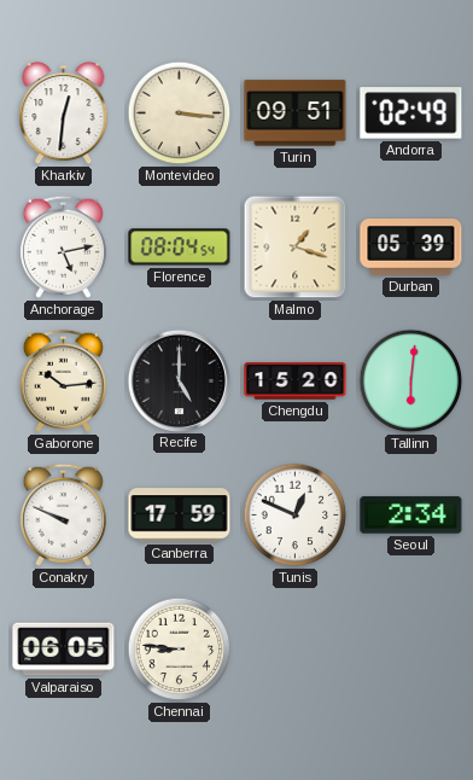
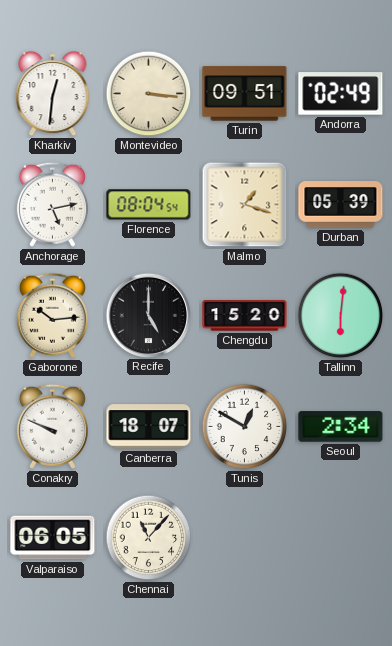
Canberra: 17:59 -> 18:07
Tunis: 12:49 -> 12:50
Chennai: 8:46 -> 11:07
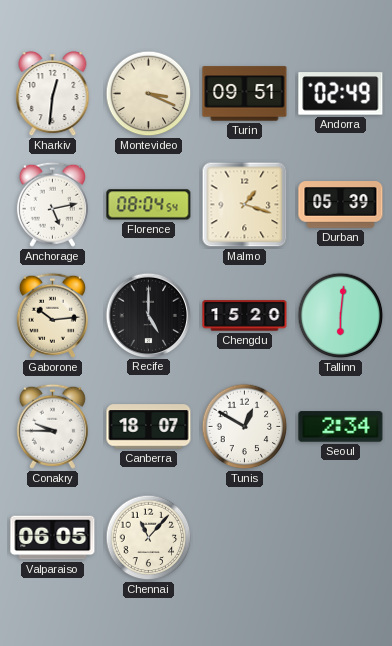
Montevideo: 3:16 -> 3:19
Conakry: 9:49 -> 9:45
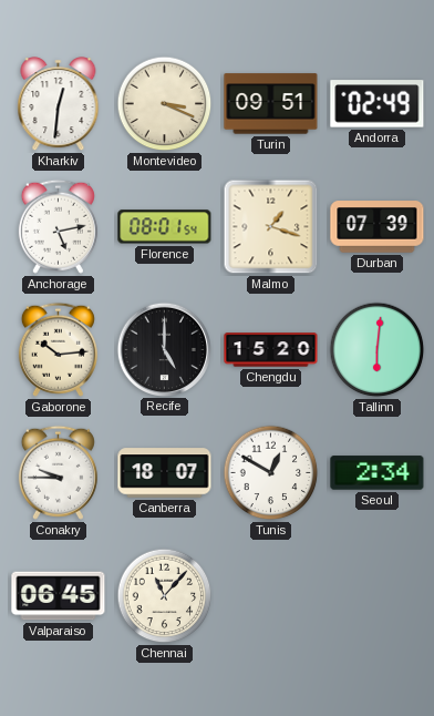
Florence: 08:04 -> 08:01
Durban: 05:39 -> 07:39
Valparaiso: 06:05 -> 06:45
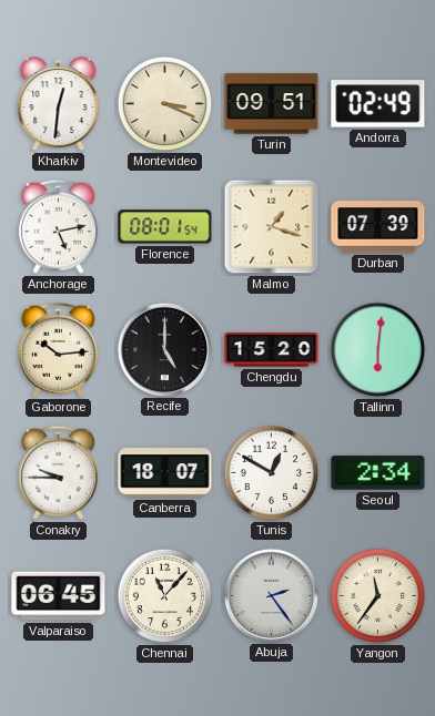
Abuja: none -> 2:24
Yangon: none -> 11:36
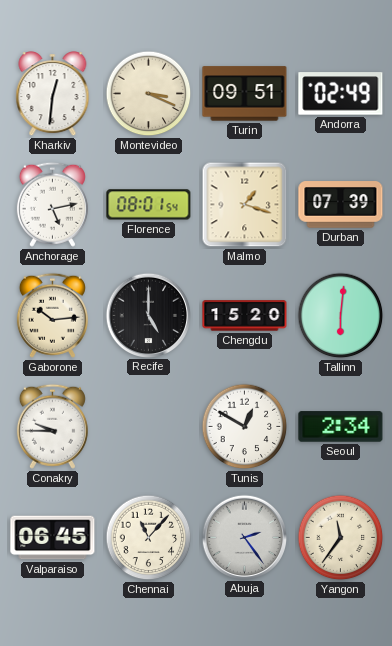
Canberra: 18:07 -> none
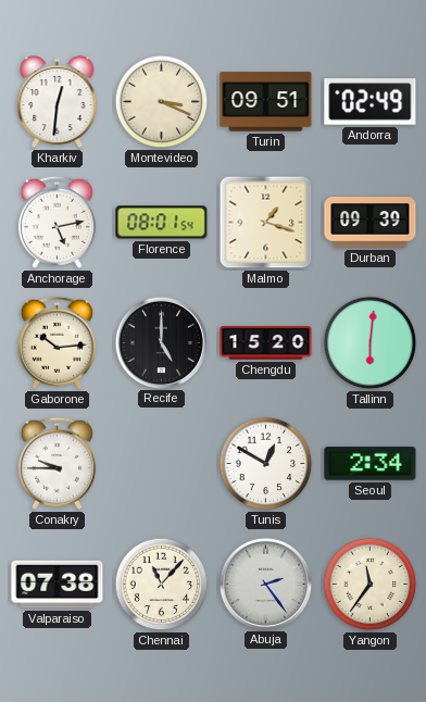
Durban: 07:39 -> 09:39
Valparaiso: 06:45 -> 07:38
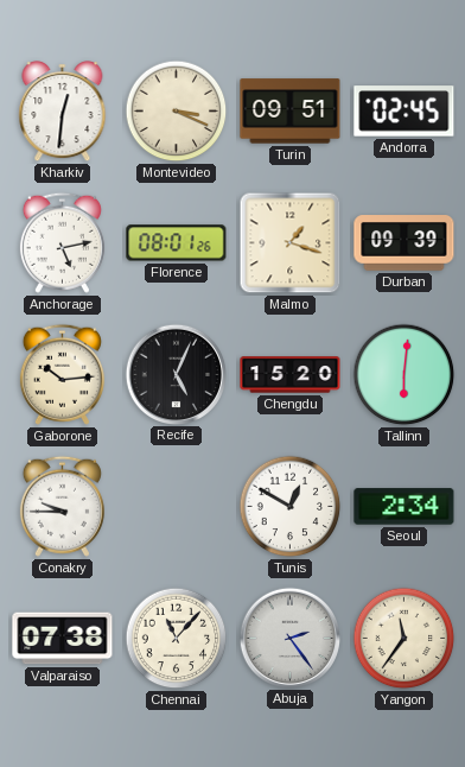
Andorra: 02:49 -> 02:45
Florence: 08:01:54 -> 08:01:26
Recife: 5:00 -> 5:04
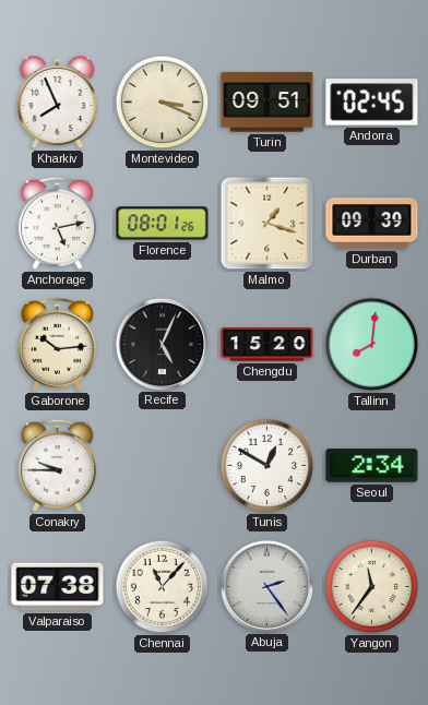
Kharkiv: 12:31 -> 7:56
Tallinn: 6:01 -> 8:01
